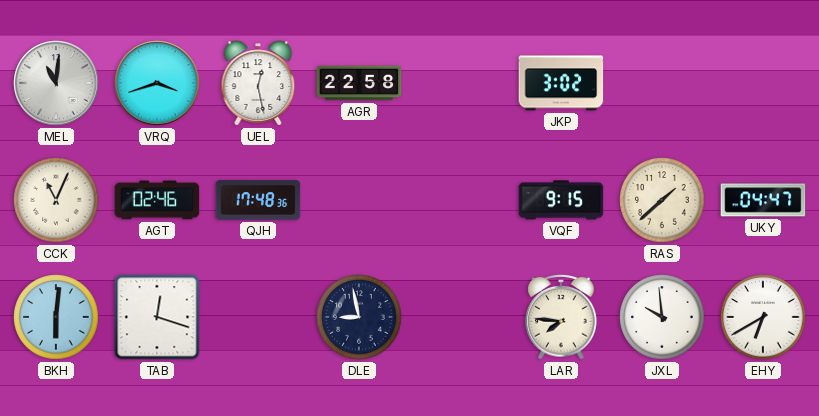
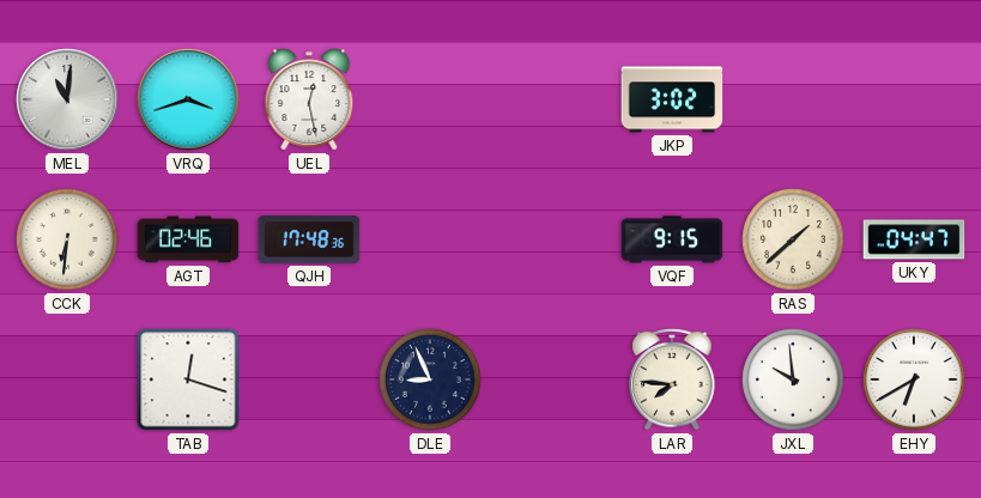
AGR: 22:58 -> none
CCK: 11:04 -> 6:31
BKH: 6:01 -> none
DLE: 8:58 -> 8:56
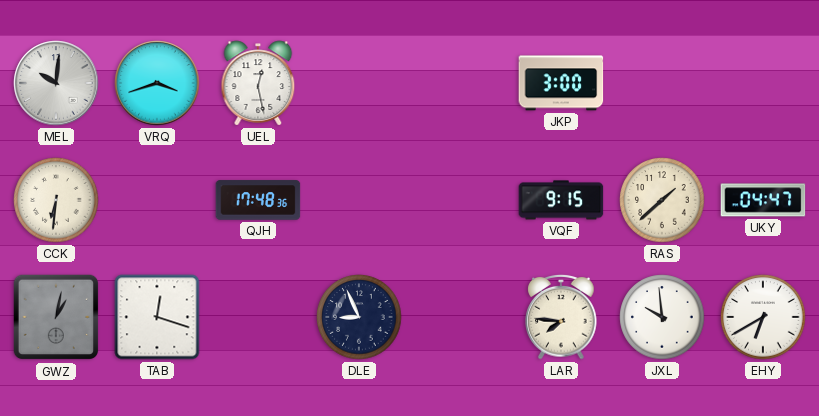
MEL: 11:01 -> 10:01
JKP: 3:02 -> 3:00
AGT: 02:46 -> none
GWZ: none -> 1:02
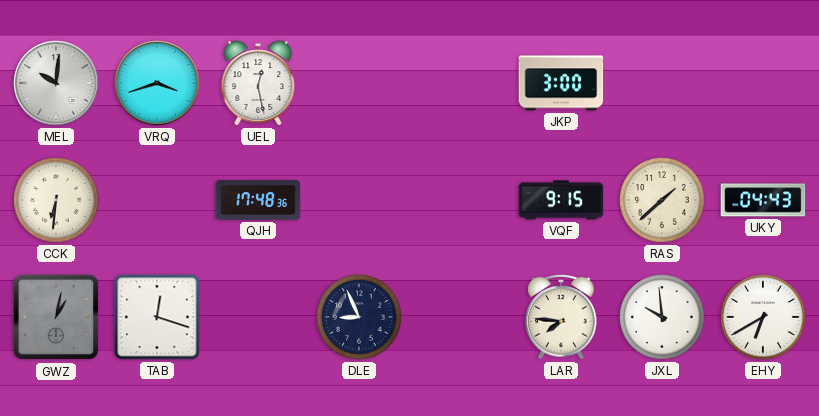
UKY: 04:47 -> 04:43
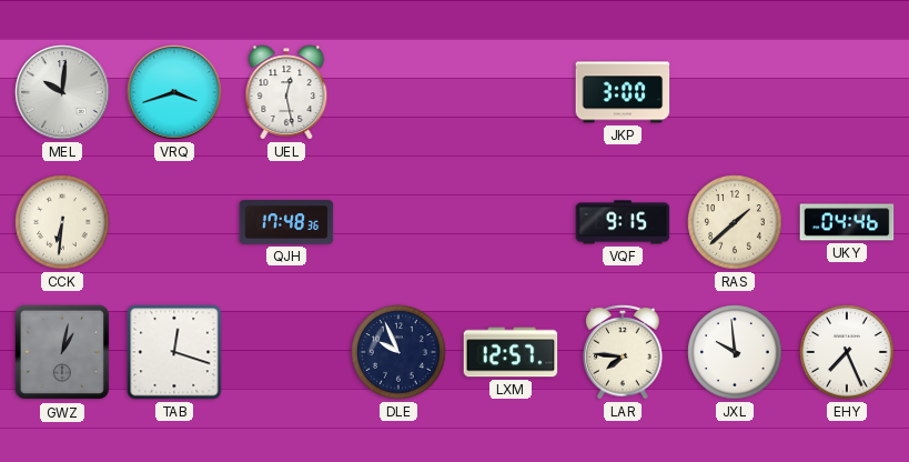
UKY: 04:43 -> 04:46
DLE: 8:56 -> 9:56
LXM: none -> 12:57
EHY: 6:40 -> 7:26
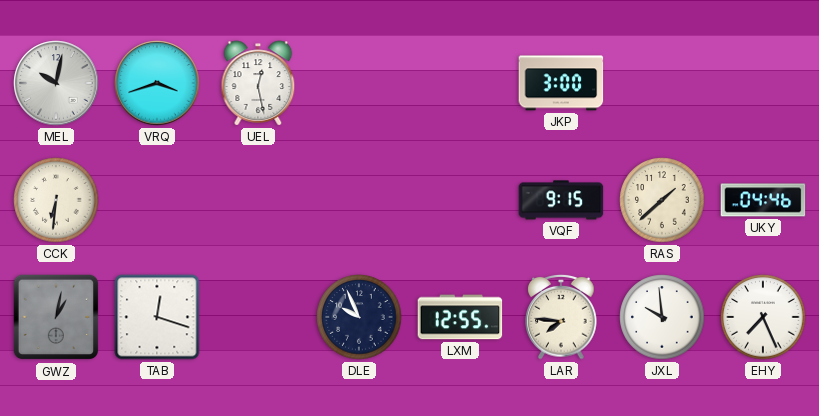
MEL: 10:01 -> 10:02
QJH: 17:48 -> none
LXM: 12:57 -> 12:55
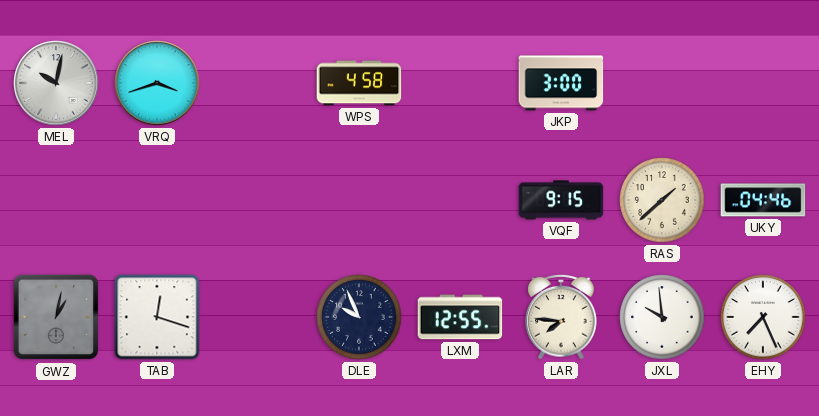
UEL: 12:28 -> none
WPS: none -> 4:58
CCK: 6:31 -> none
